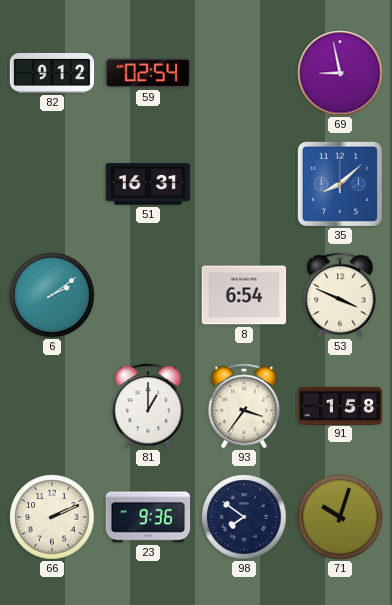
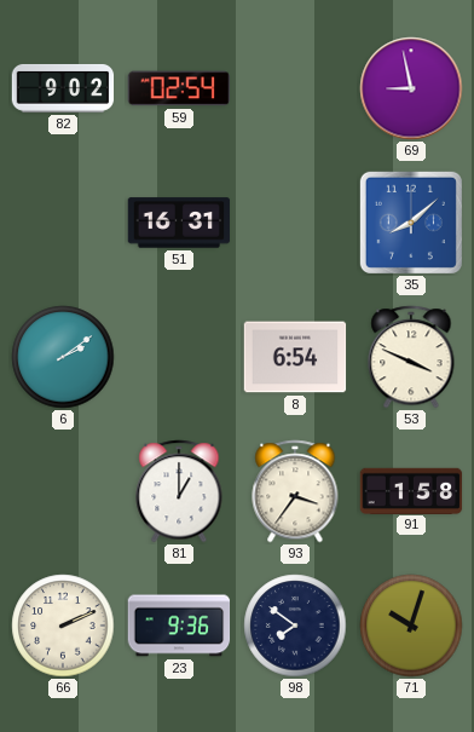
82: 9:12 -> 9:02
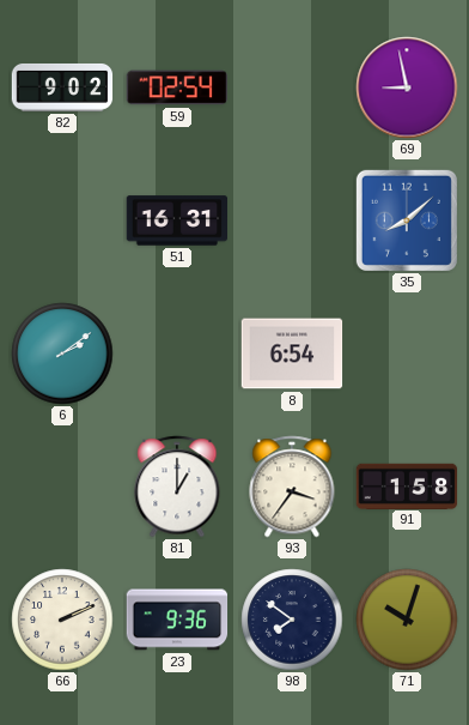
53: 3:49 -> none
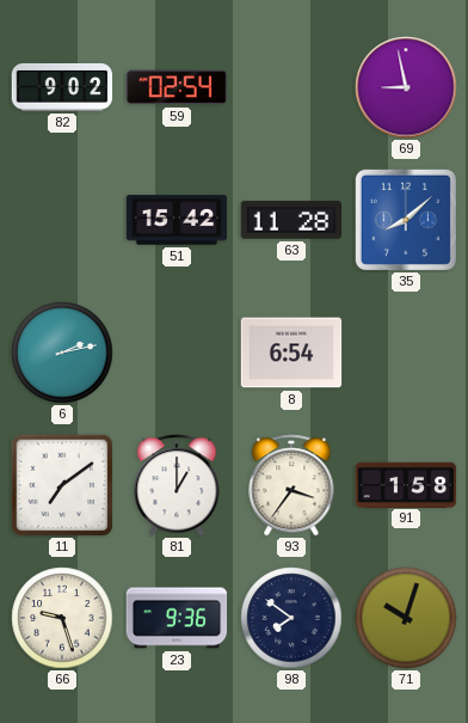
51: 16:31 -> 15:42
63: none -> 11:28
6: 2:09 -> 2:13
11: none -> 7:09
66: 2:11 -> 9:27
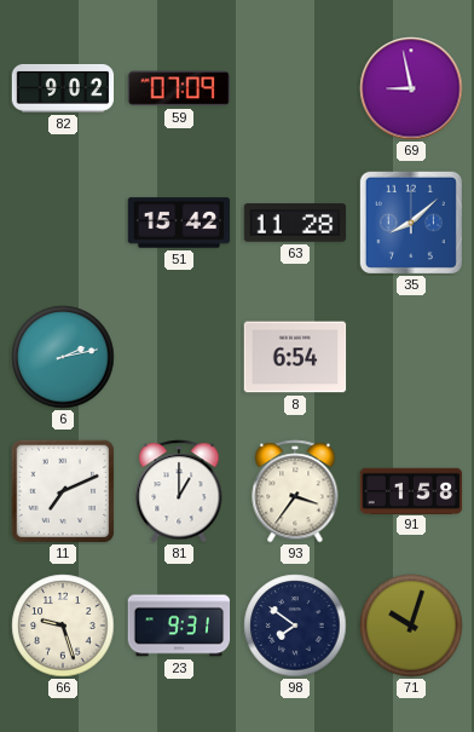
59: 02:54 -> 07:09
11: 7:09 -> 7:11
23: 9:36 -> 9:31
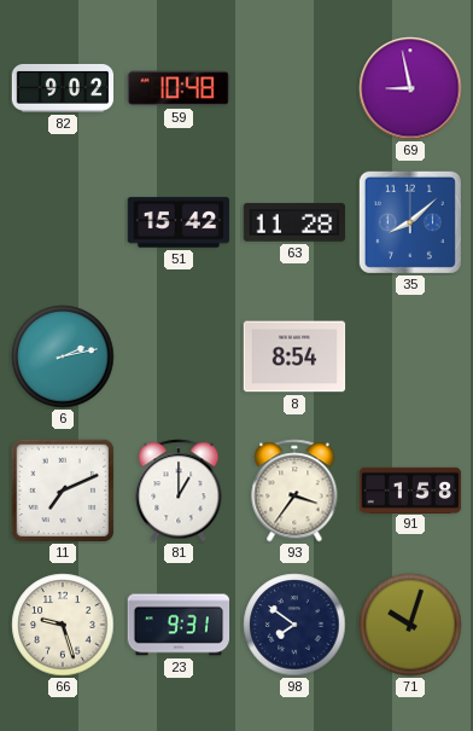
59: 07:09 -> 10:48
8: 6:54 -> 8:54
